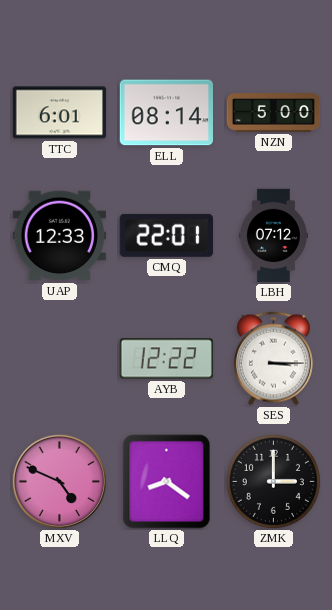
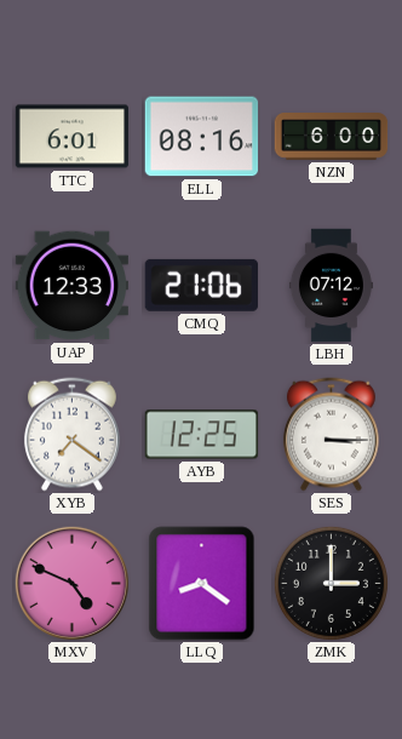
ELL: 08:14 -> 08:16
NZN: 5:00 -> 6:00
CMQ: 22:01 -> 21:06
XYB: none -> 7:21
AYB: 12:22 -> 12:25
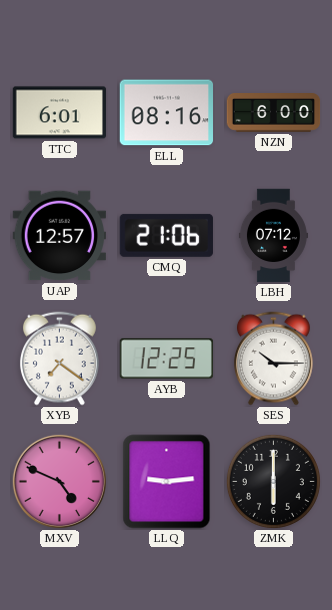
UAP: 12:33 -> 12:57
SES: 3:15 -> 10:15
LLQ: 8:21 -> 9:14
ZMK: 3:00 -> 6:00
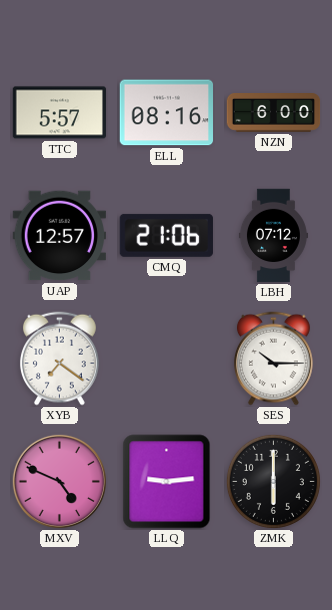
TTC: 6:01 -> 5:57
AYB: 12:25 -> none
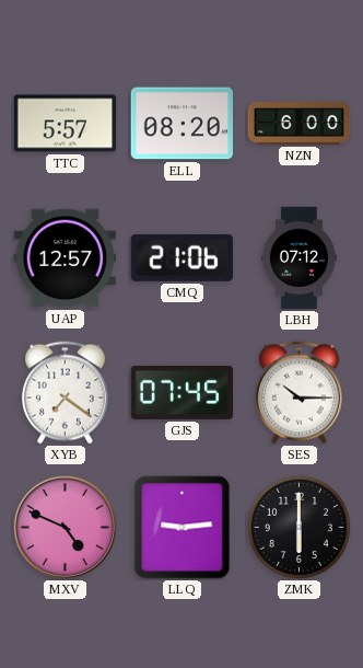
ELL: 08:16 -> 08:20
GJS: none -> 07:45
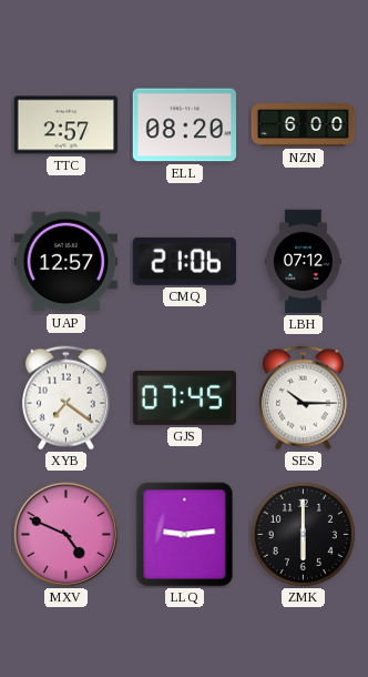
TTC: 5:57 -> 2:57
